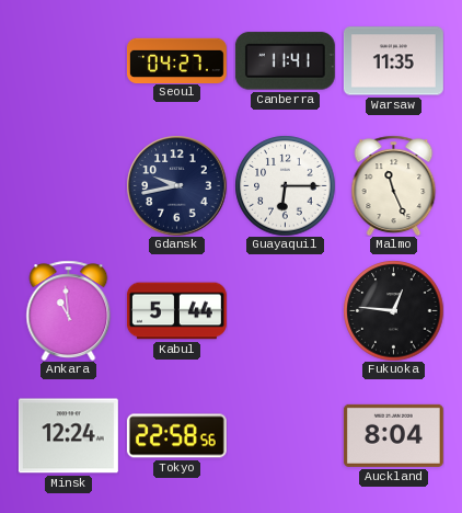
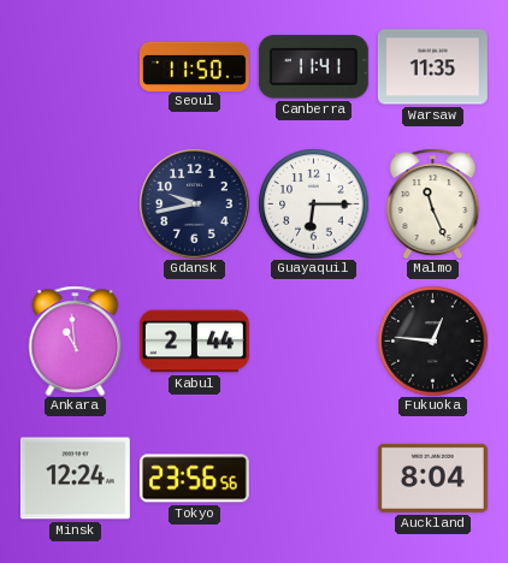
Seoul: 04:27 -> 11:50
Kabul: 5:44 -> 2:44
Tokyo: 22:58 -> 23:56
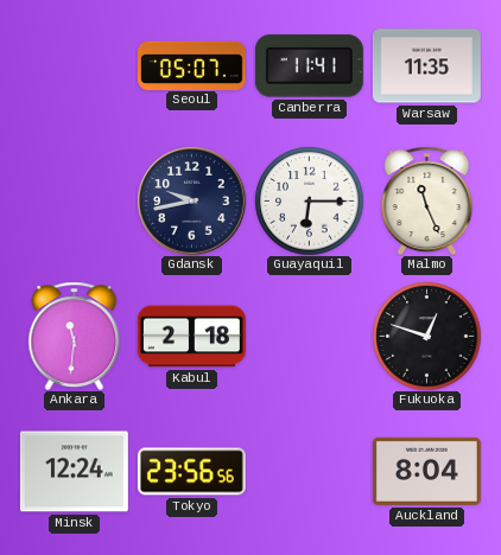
Seoul: 11:50 -> 05:07
Ankara: 10:59 -> 11:31
Kabul: 2:44 -> 2:18
Fukuoka: 12:46 -> 12:48
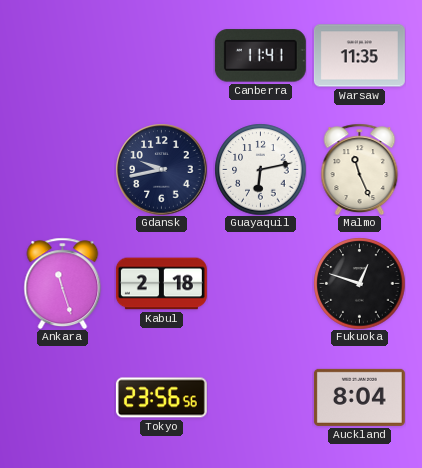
Seoul: 05:07 -> none
Guayaquil: 6:15 -> 6:13
Ankara: 11:31 -> 11:27
Minsk: 12:24 -> none
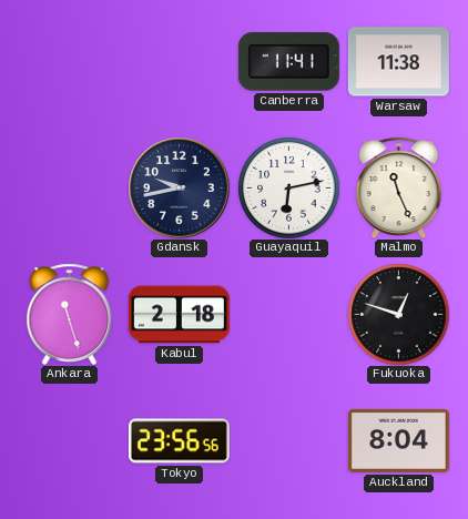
Warsaw: 11:35 -> 11:38
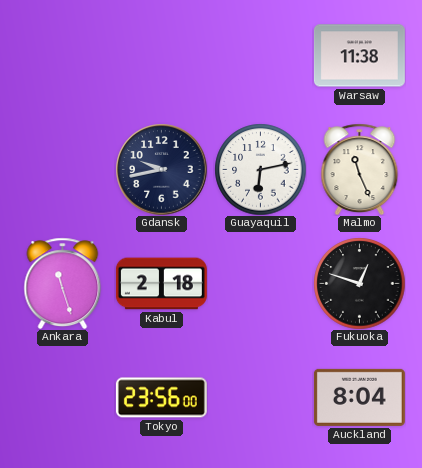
Canberra: 11:41 -> none
Tokyo: 23:56:56 -> 23:56:00
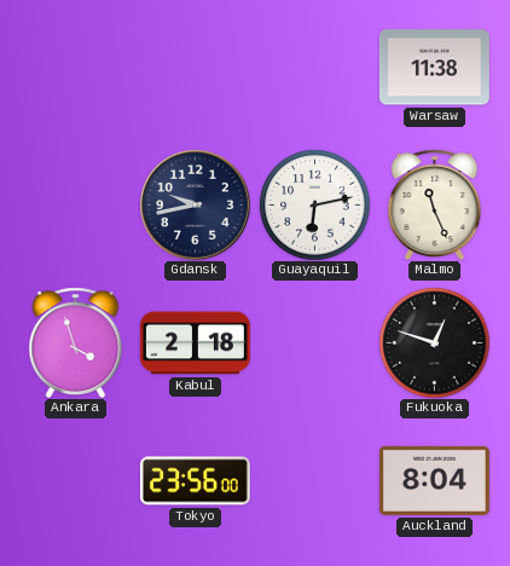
Ankara: 11:27 -> 3:57
